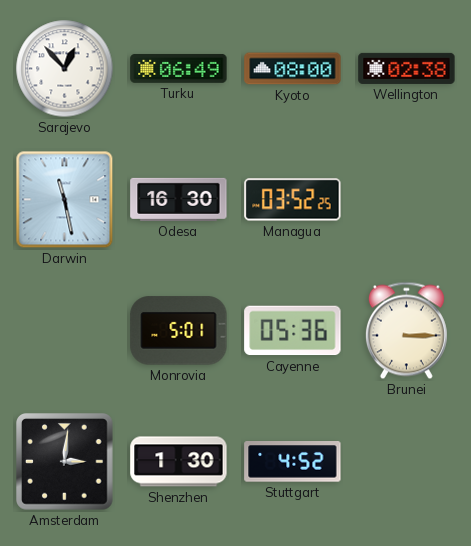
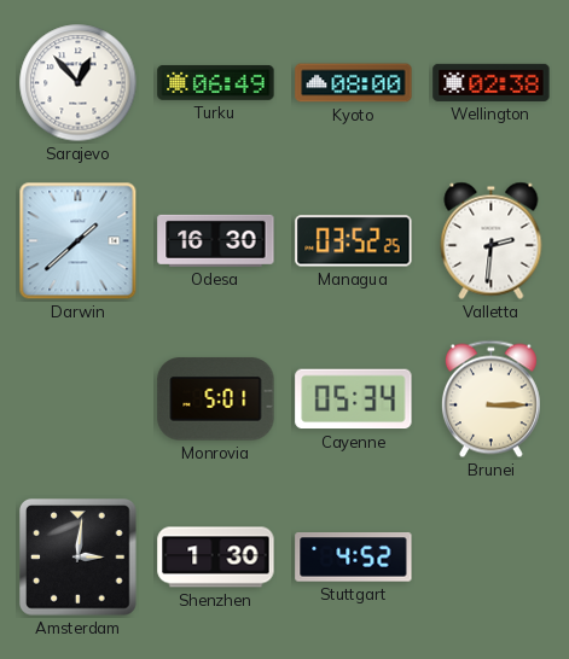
Darwin: 11:28 -> 1:38
Valletta: none -> 2:31
Cayenne: 05:36 -> 05:34
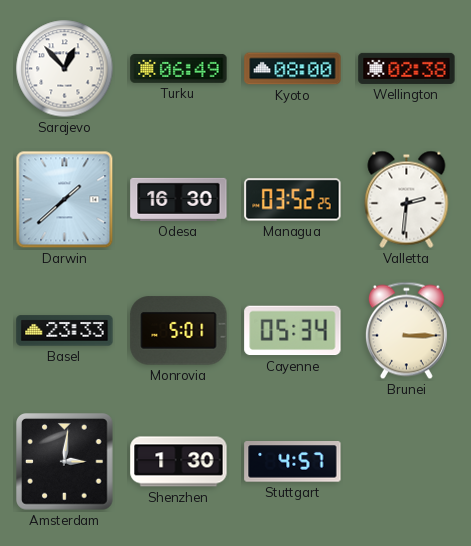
Basel: none -> 23:33
Stuttgart: 4:52 -> 4:57
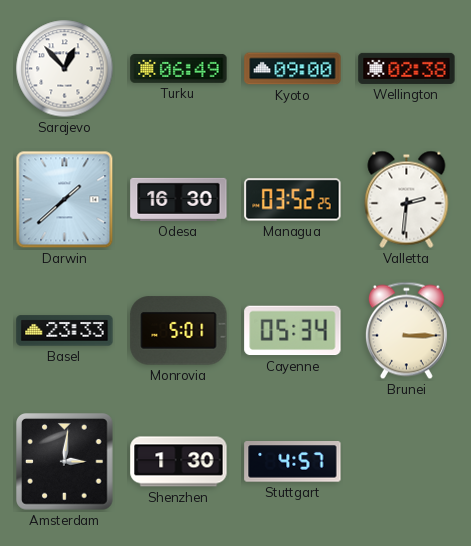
Kyoto: 08:00 -> 09:00
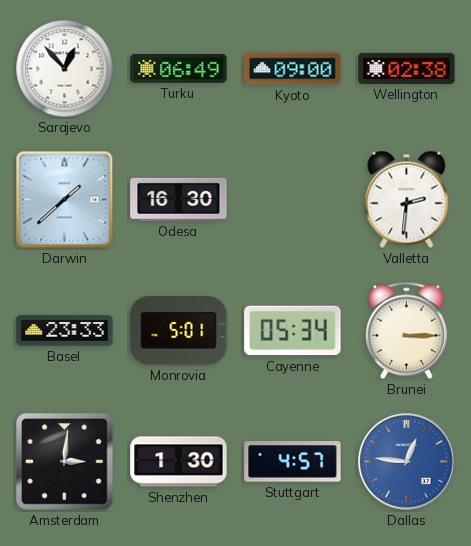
Managua: 03:52 -> none
Dallas: none -> 12:46
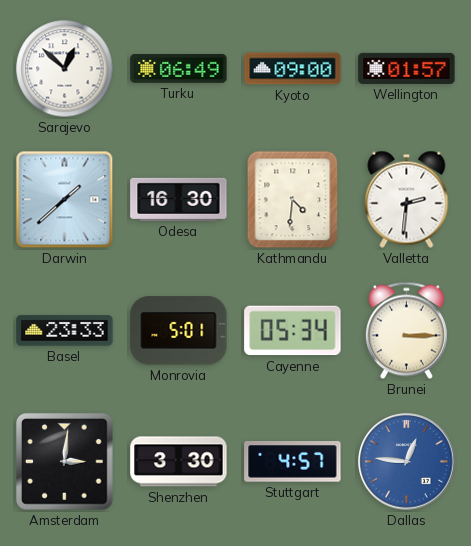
Sarajevo: 12:53 -> 12:52
Wellington: 02:38 -> 01:57
Kathmandu: none -> 4:31
Shenzhen: 1:30 -> 3:30
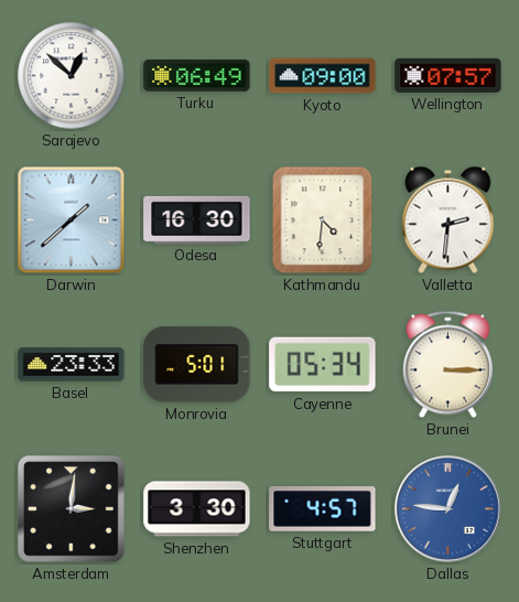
Wellington: 01:57 -> 07:57
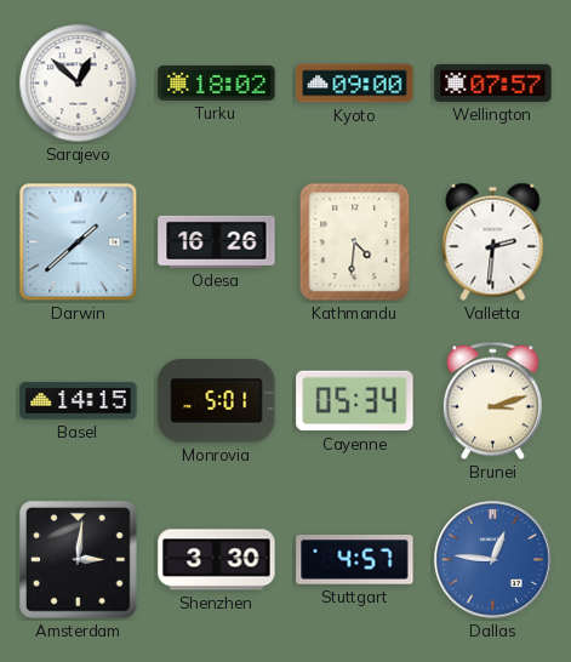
Turku: 06:49 -> 18:02
Odesa: 16:30 -> 16:26
Basel: 23:33 -> 14:15
Brunei: 3:15 -> 3:12
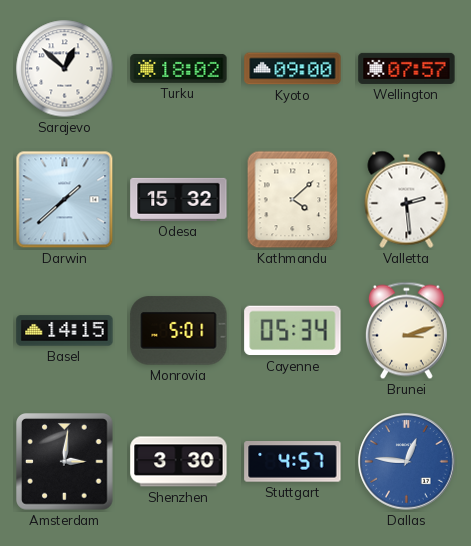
Odesa: 16:26 -> 15:32
Kathmandu: 4:31 -> 4:08
Valletta: 2:31 -> 2:29
